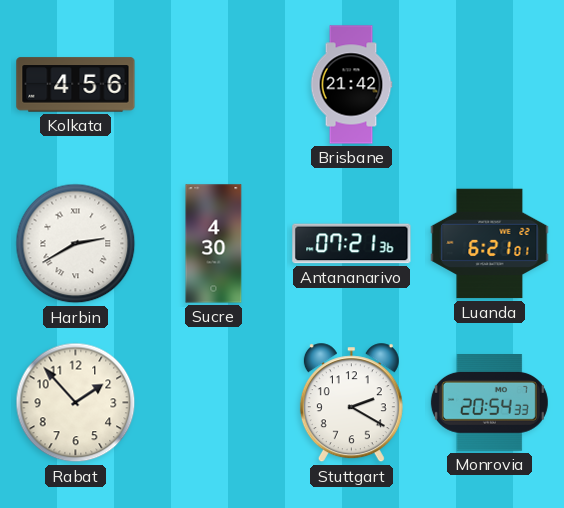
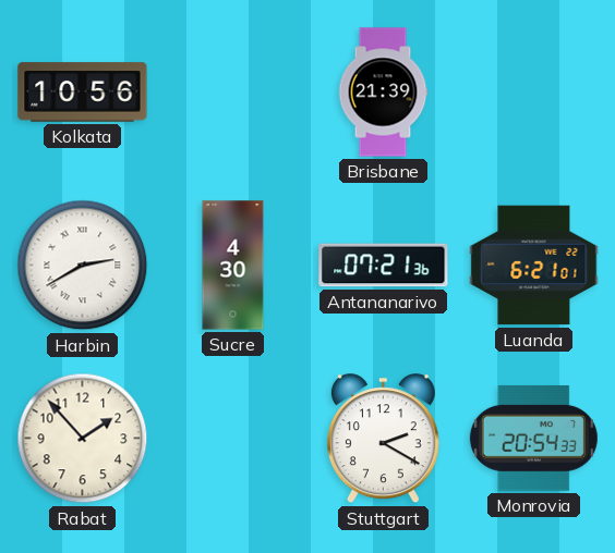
Kolkata: 4:56 -> 10:56
Brisbane: 21:42 -> 21:39
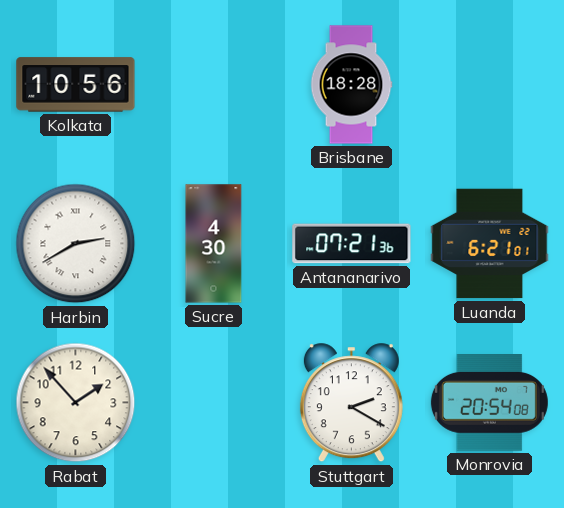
Brisbane: 21:39 -> 18:28
Monrovia: 20:54:33 -> 20:54:08
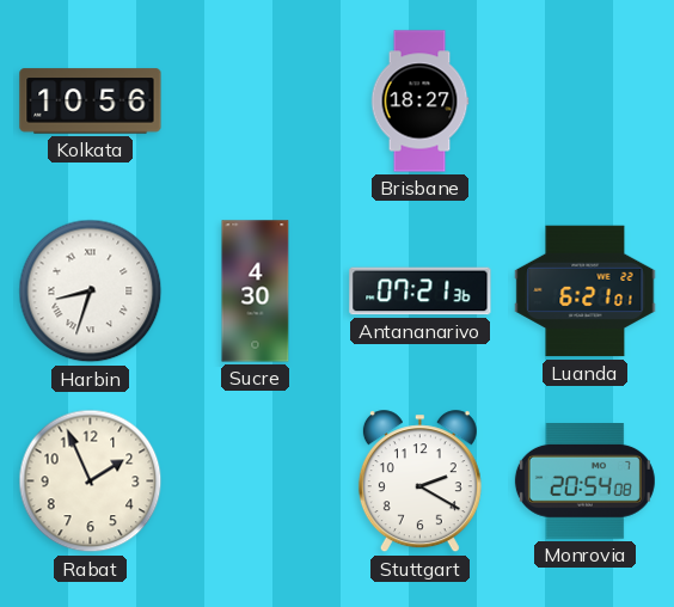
Brisbane: 18:28 -> 18:27
Harbin: 2:40 -> 8:33
Rabat: 1:53 -> 1:56
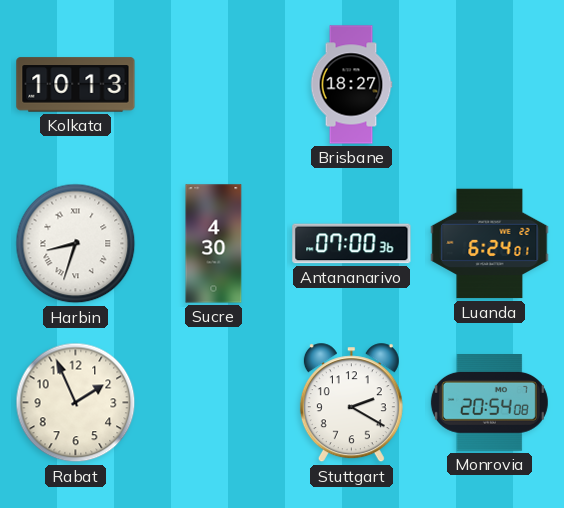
Kolkata: 10:56 -> 10:13
Antananarivo: 07:21 -> 07:00
Luanda: 6:21 -> 6:24
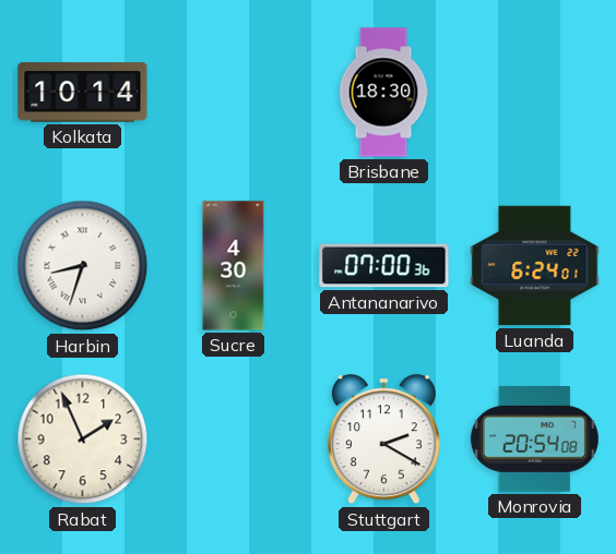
Kolkata: 10:13 -> 10:14
Brisbane: 18:27 -> 18:30
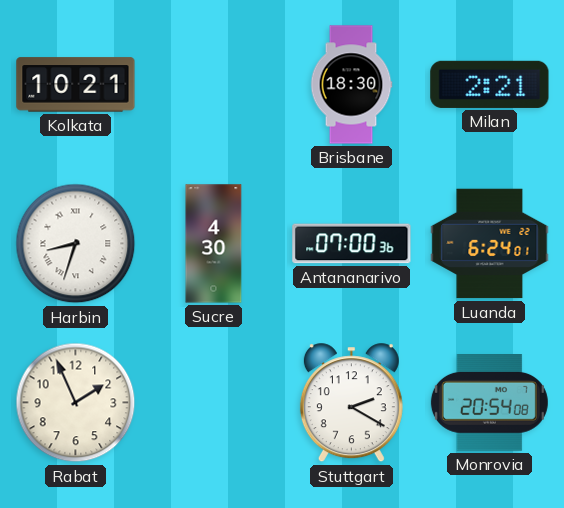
Kolkata: 10:14 -> 10:21
Milan: none -> 2:21
